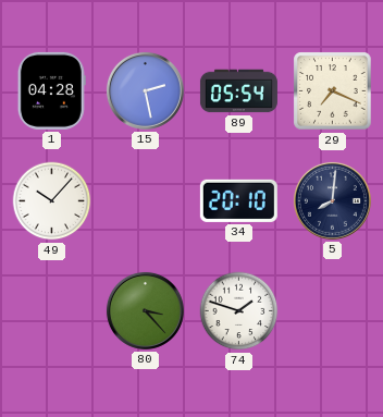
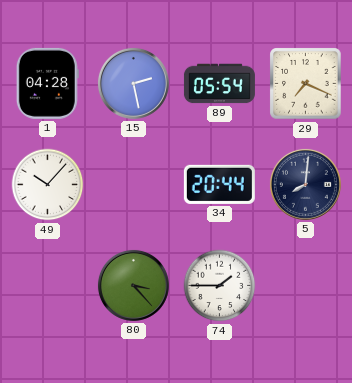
34: 20:10 -> 20:44
74: 1:48 -> 1:45
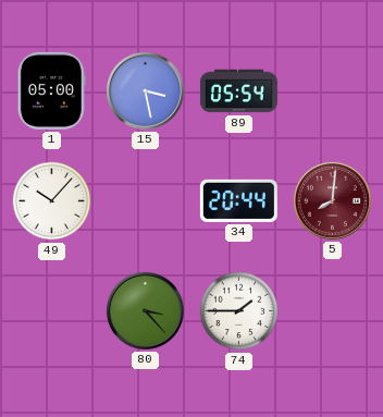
1: 04:28 -> 05:00
15: 2:28 -> 3:28
29: 7:19 -> none
5 dial: navy -> burgundy
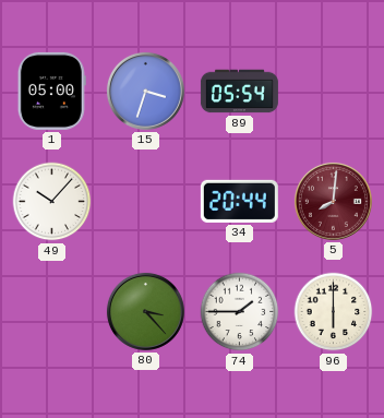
15: 3:28 -> 3:33
96: none -> 6:00
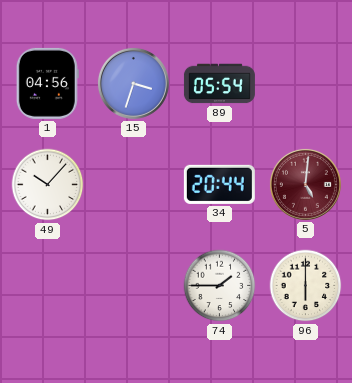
1: 05:00 -> 04:56
5: 8:01 -> 5:01
80: 3:23 -> none
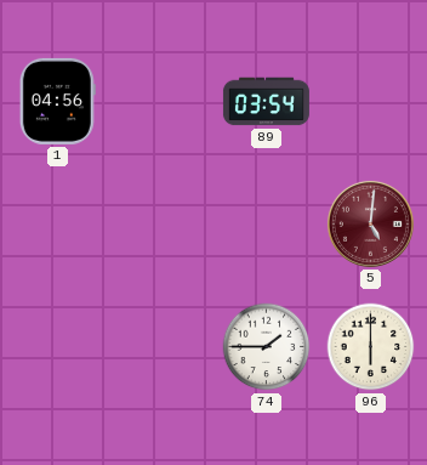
15: 3:33 -> none
89: 05:54 -> 03:54
49: 10:07 -> none
34: 20:44 -> none
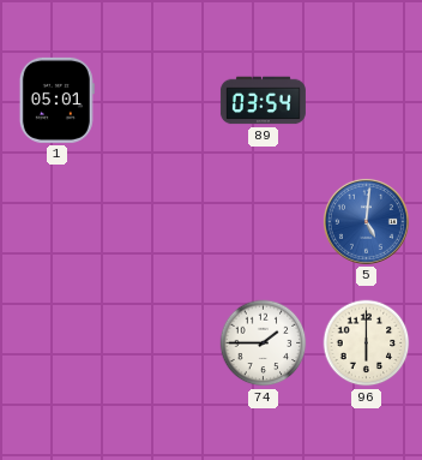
1: 04:56 -> 05:01
5 dial: burgundy -> blue
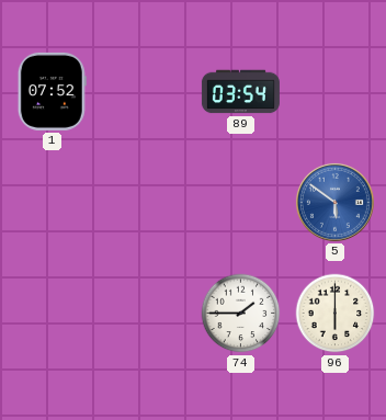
1: 05:01 -> 07:52
5: 5:01 -> 5:51
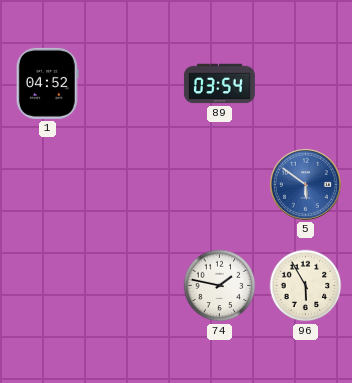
1: 07:52 -> 04:52
74: 1:45 -> 1:47
96: 6:00 -> 5:55
